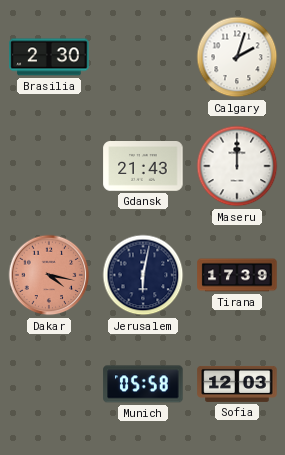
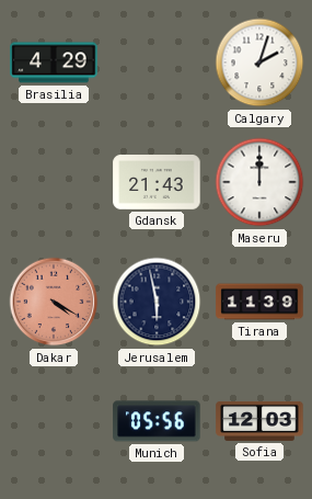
Brasilia: 2:30 -> 4:29
Dakar: 4:17 -> 4:20
Jerusalem: 6:02 -> 5:58
Tirana: 17:39 -> 11:39
Munich: 05:58 -> 05:56
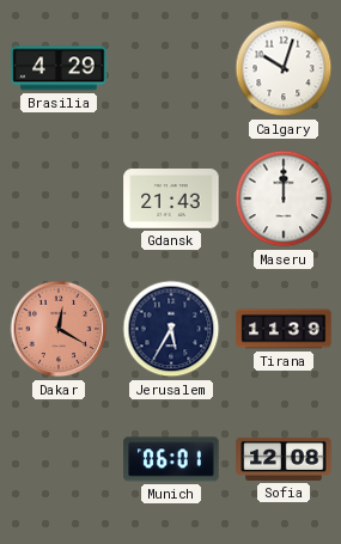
Calgary: 2:03 -> 10:03
Dakar: 4:20 -> 12:20
Jerusalem: 5:58 -> 5:35
Munich: 05:56 -> 06:01
Sofia: 12:03 -> 12:08
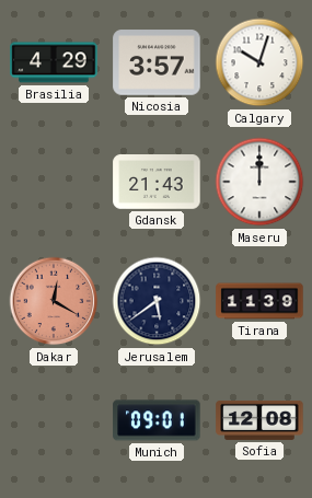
Nicosia: none -> 3:57
Jerusalem: 5:35 -> 5:39
Munich: 06:01 -> 09:01
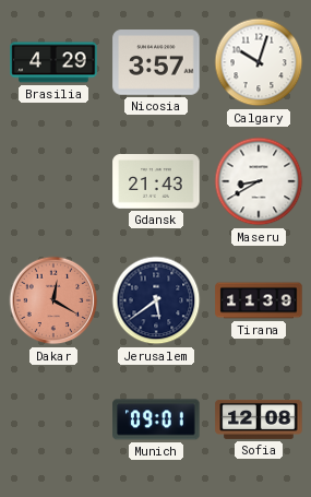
Maseru: 12:00 -> 8:40
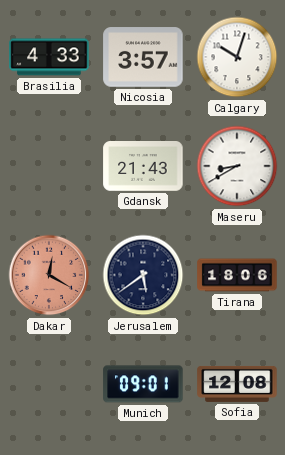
Brasilia: 4:29 -> 4:33
Tirana: 11:39 -> 18:06
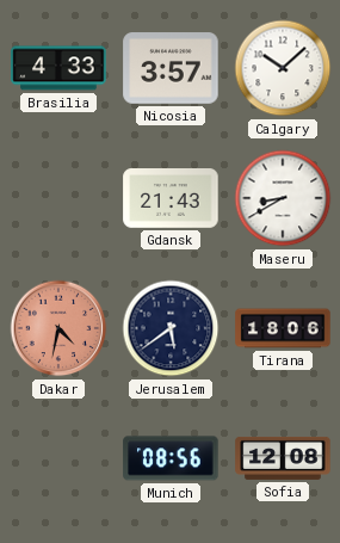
Calgary: 10:03 -> 10:08
Dakar: 12:20 -> 4:32
Munich: 09:01 -> 08:56
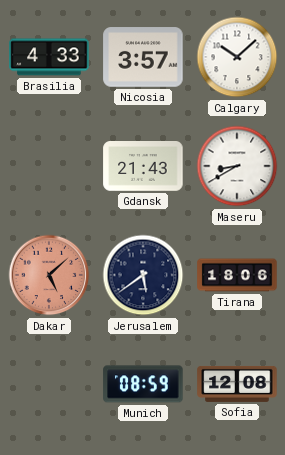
Dakar: 4:32 -> 5:08
Munich: 08:56 -> 08:59
